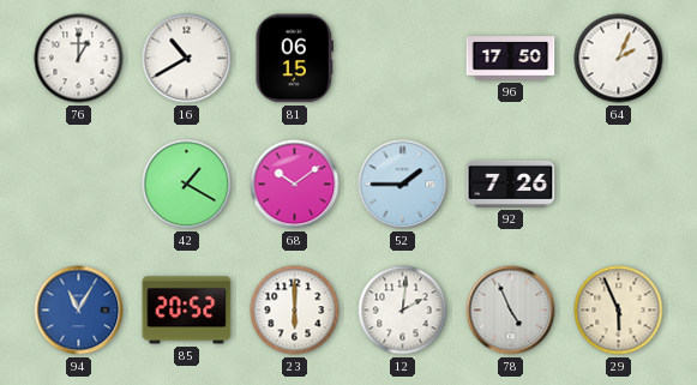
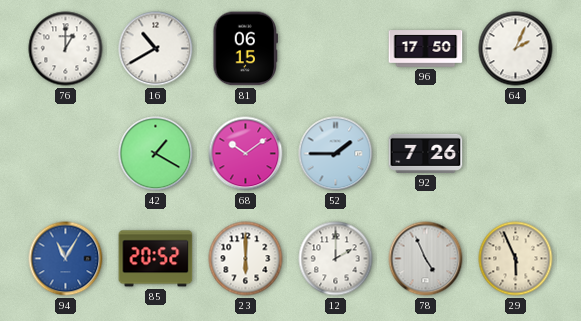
12: 2:01 -> 2:00
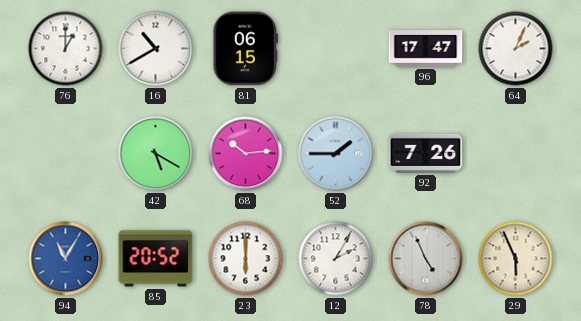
96: 17:50 -> 17:47
42: 1:20 -> 5:20
68: 10:09 -> 10:14
12: 2:00 -> 2:05
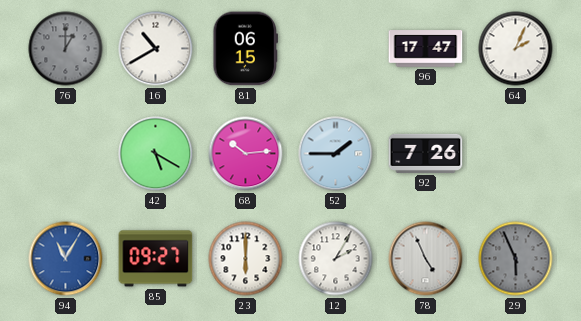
76 dial: white -> grey
85: 20:52 -> 09:27
29 dial: cream -> grey
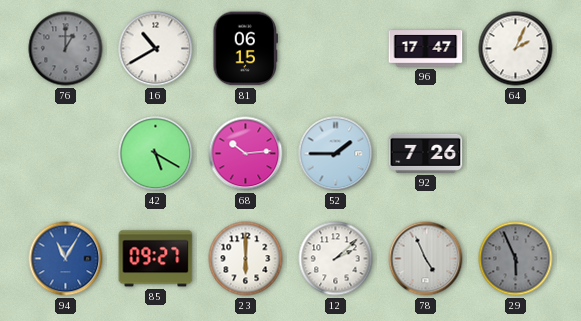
12: 2:05 -> 2:08
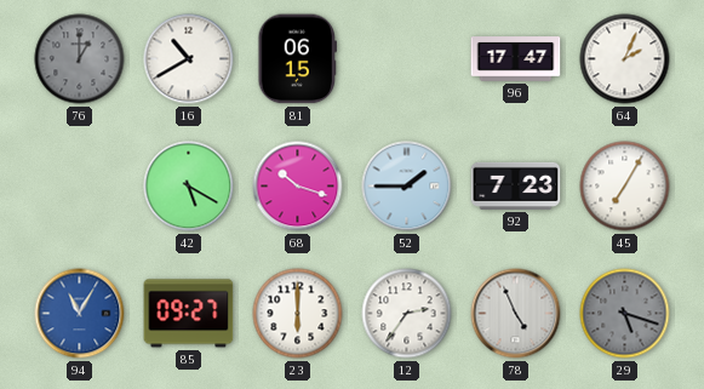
68: 10:14 -> 10:18
92: 7:26 -> 7:23
45: none -> 7:05
12: 2:08 -> 2:36
29: 5:56 -> 5:18
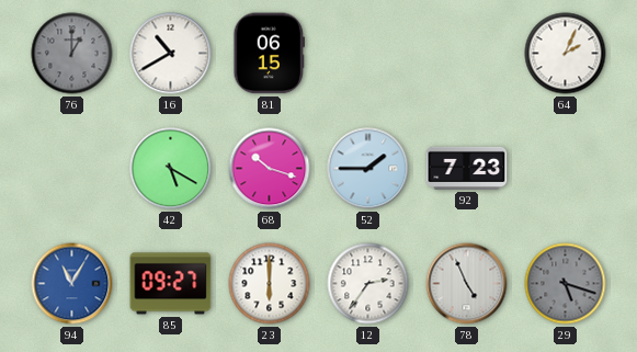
96: 17:47 -> none
45: 7:05 -> none
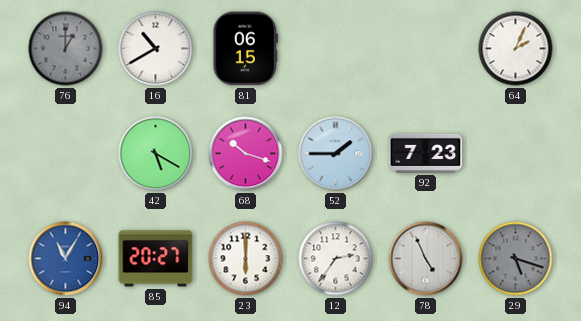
85: 09:27 -> 20:27
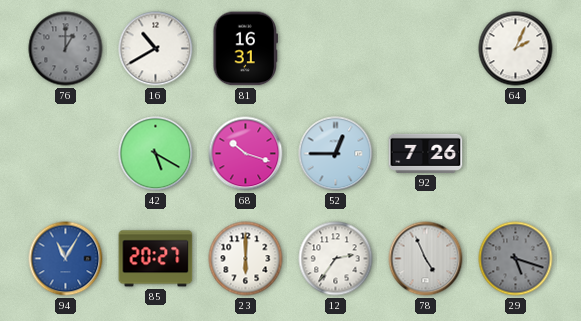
81: 06:15 -> 16:31
52: 1:45 -> 12:45
92: 7:23 -> 7:26
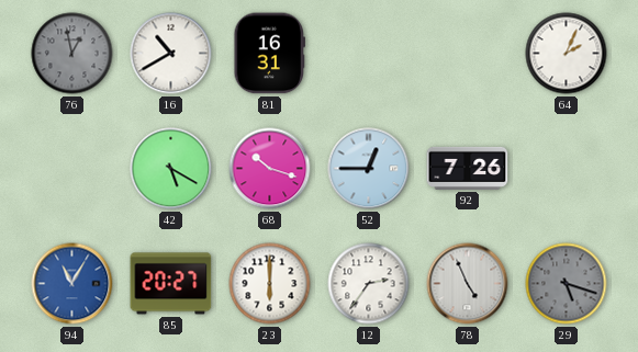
76: 1:00 -> 12:58
